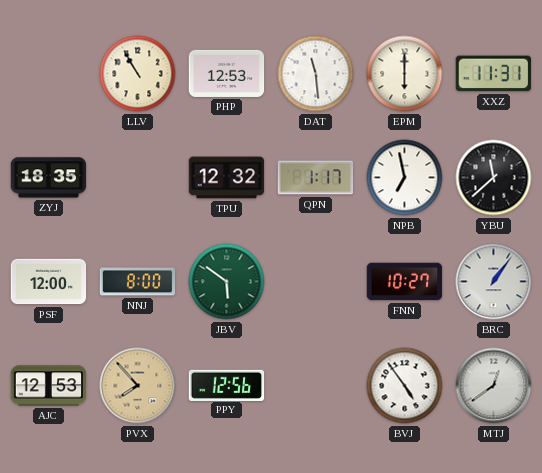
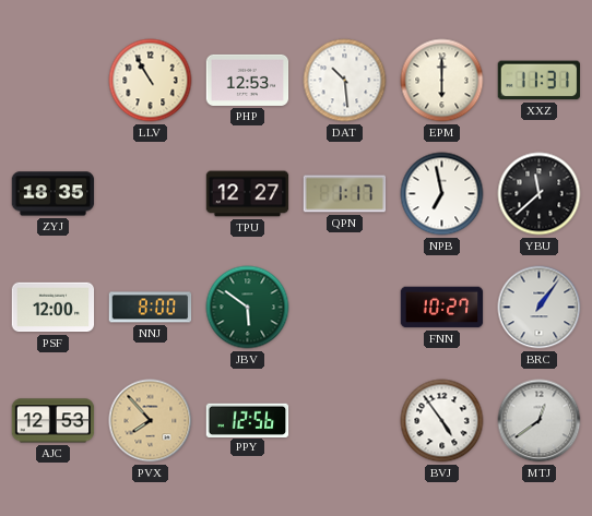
DAT: 11:29 -> 10:29
TPU: 12:32 -> 12:27
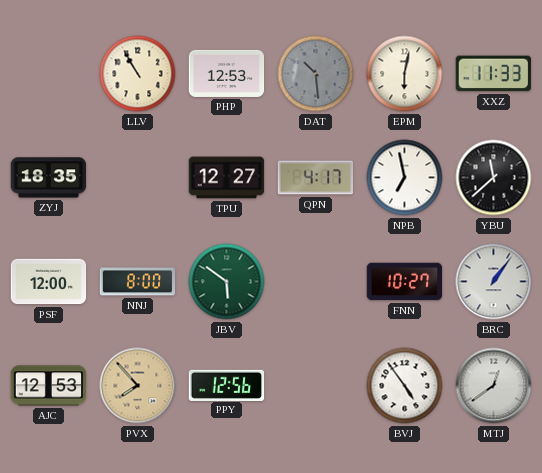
DAT dial: white -> grey
EPM: 6:00 -> 6:02
XXZ: 11:31 -> 11:33
QPN: 1:17 -> 4:17
